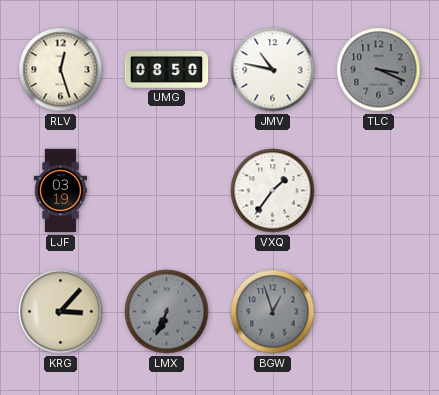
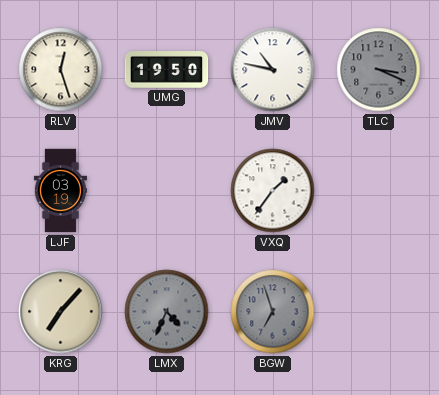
UMG: 08:50 -> 19:50
KRG: 3:07 -> 7:07
LMX: 6:34 -> 4:34
BGW: 12:57 -> 6:57
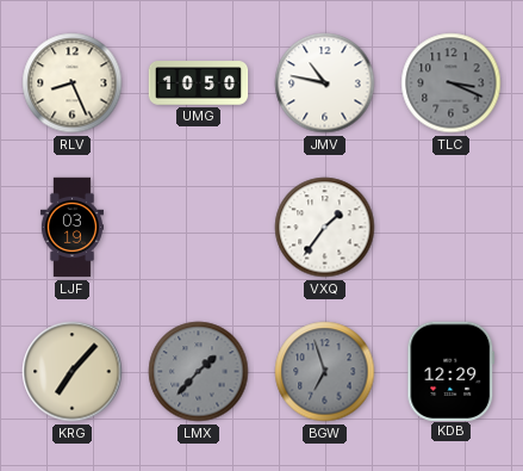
RLV: 12:27 -> 8:26
UMG: 19:50 -> 10:50
LMX: 4:34 -> 1:37
KDB: none -> 12:29
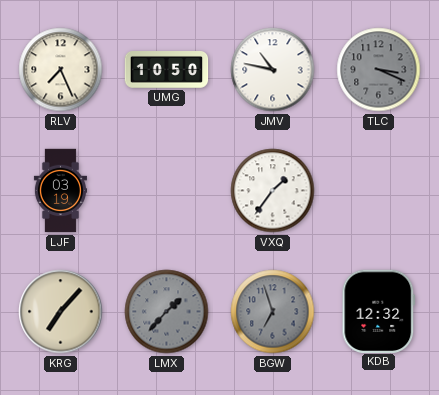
RLV: 8:26 -> 7:26
KDB: 12:29 -> 12:32
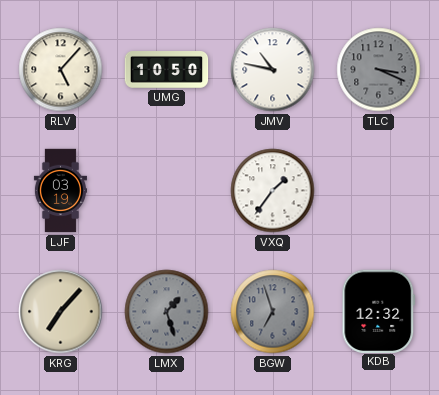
RLV: 7:26 -> 5:07
LMX: 1:37 -> 1:27
